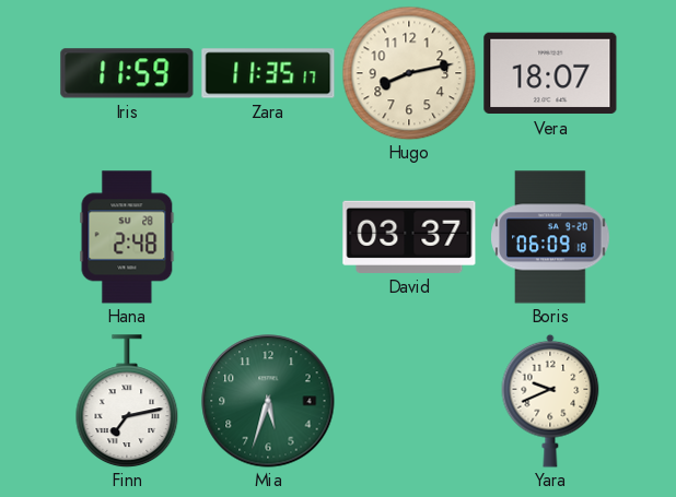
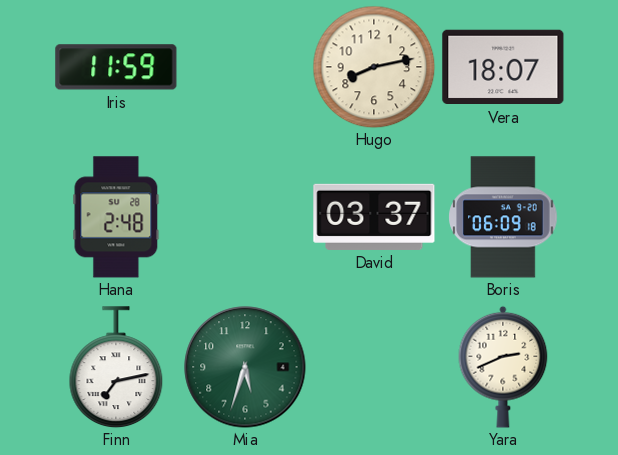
Zara: 11:35 -> none
Yara: 9:41 -> 2:41
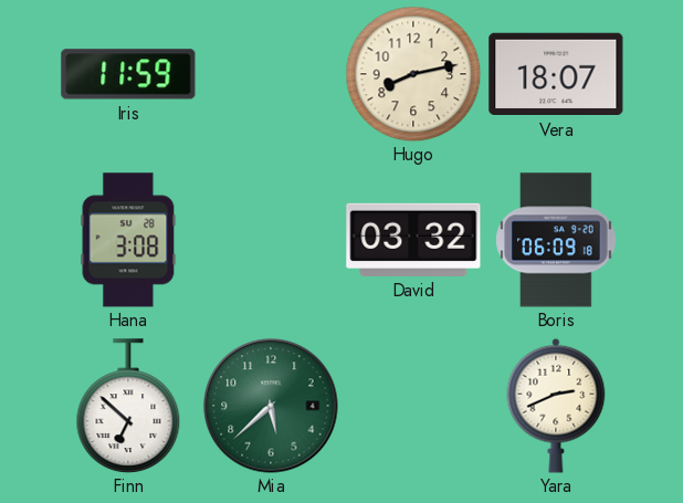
Hana: 2:48 -> 3:08
David: 03:37 -> 03:32
Finn: 7:13 -> 6:52
Mia: 5:33 -> 5:38
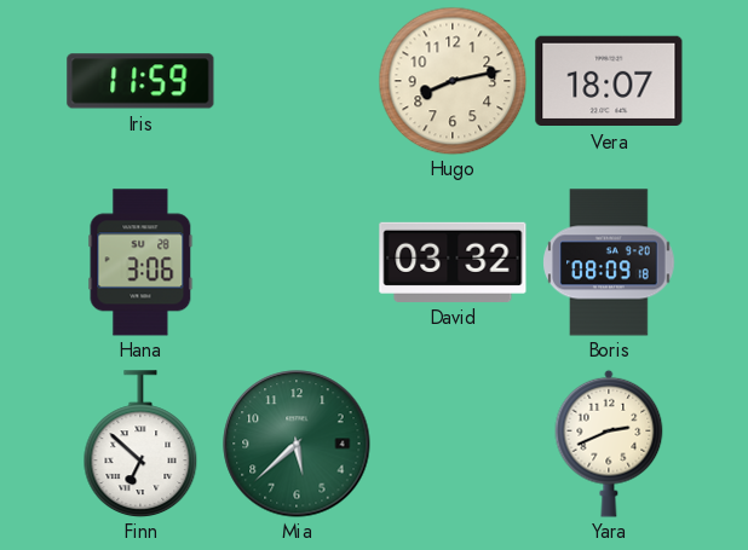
Hana: 3:08 -> 3:06
Boris: 06:09 -> 08:09
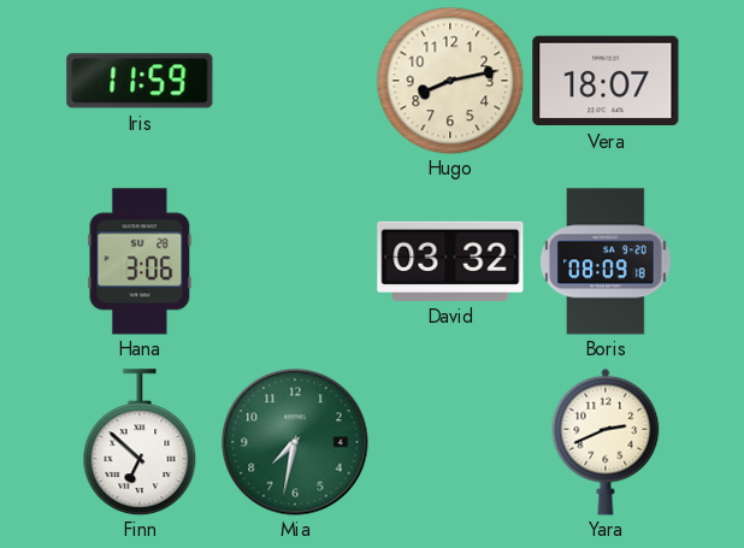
Mia: 5:38 -> 7:32
